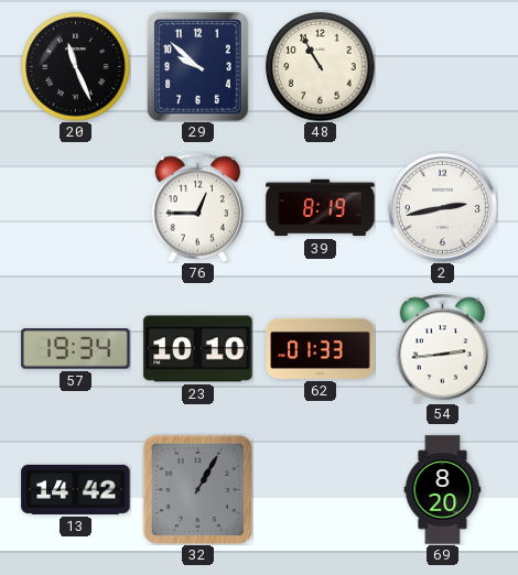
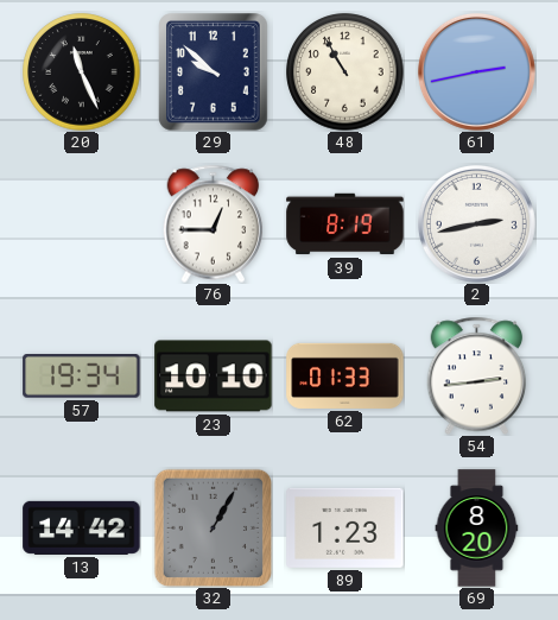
61: none -> 2:43
89: none -> 1:23
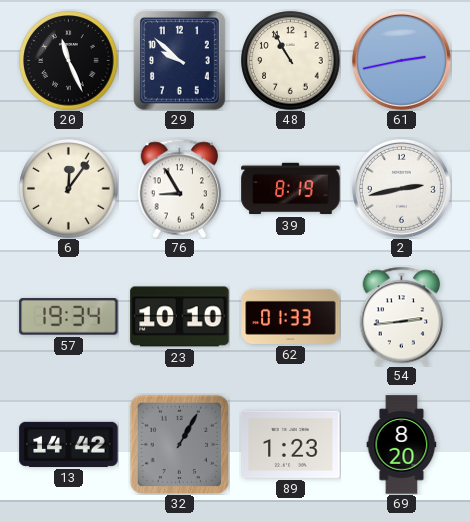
6: none -> 12:06
76: 12:45 -> 8:55
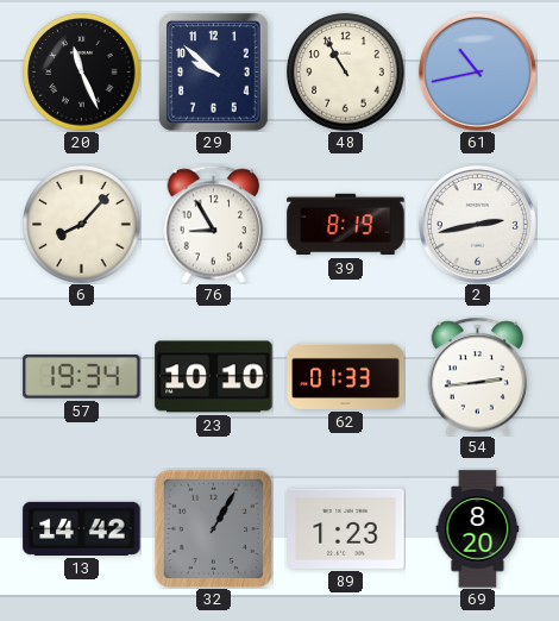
61: 2:43 -> 10:43
6: 12:06 -> 8:07
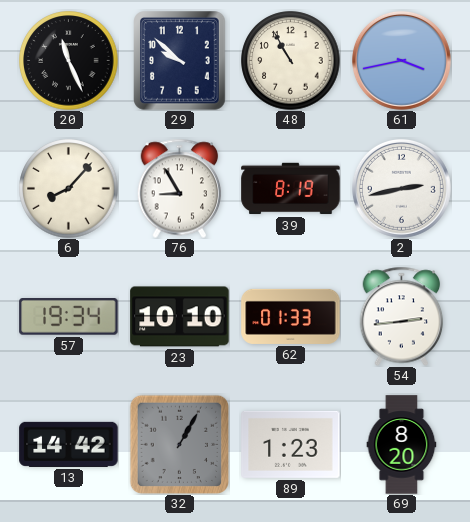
61: 10:43 -> 3:43
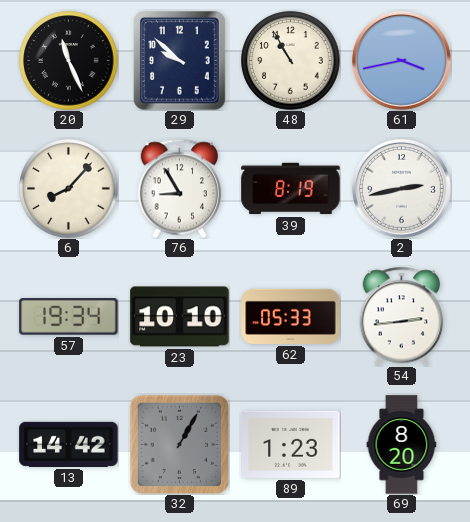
62: 01:33 -> 05:33
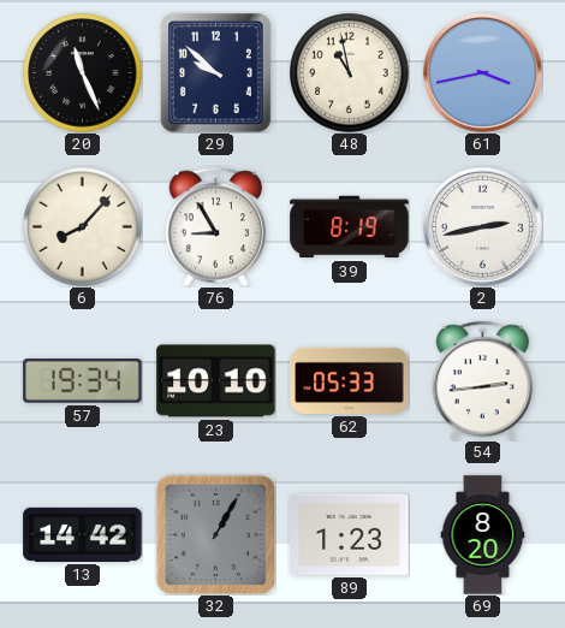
48: 10:55 -> 10:58
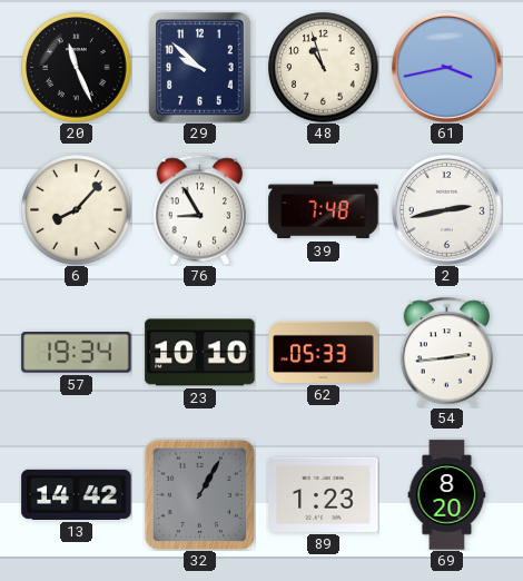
48: 10:58 -> 10:57
39: 8:19 -> 7:48
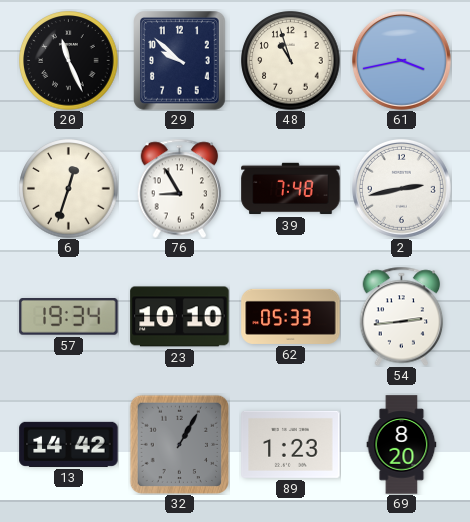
6: 8:07 -> 12:33
